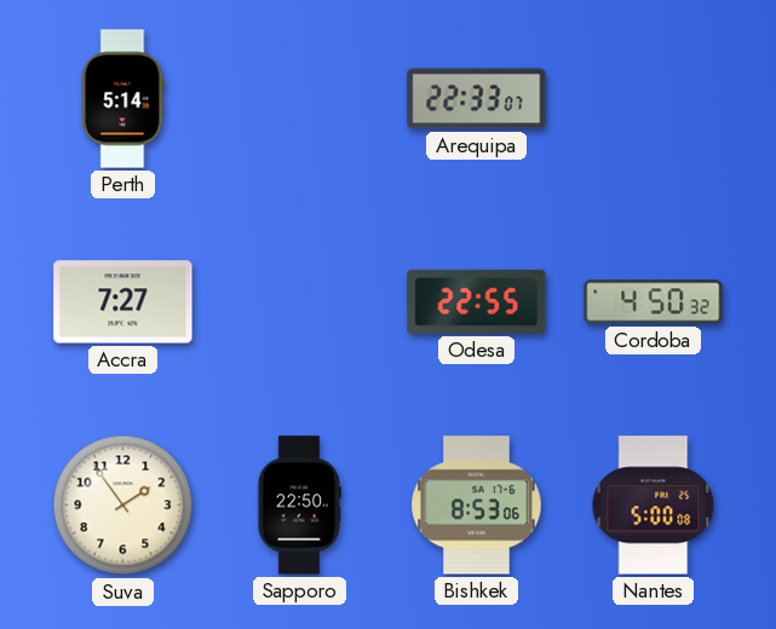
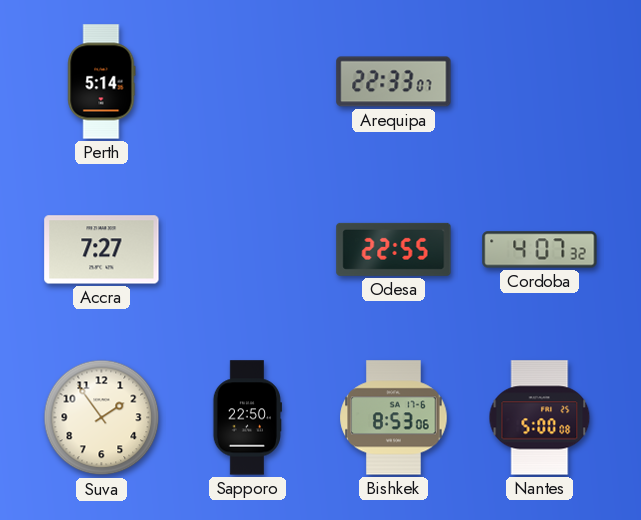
Cordoba: 4:50 -> 4:07
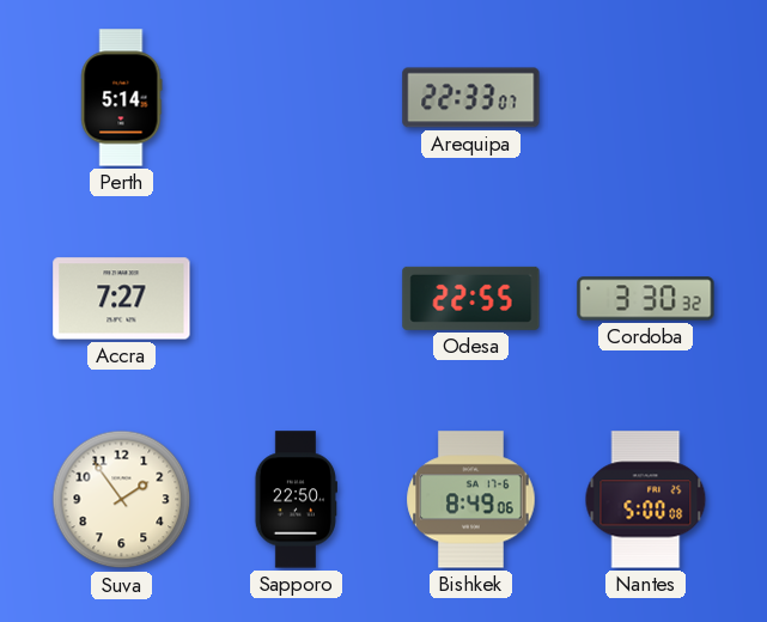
Cordoba: 4:07 -> 3:30
Bishkek: 8:53 -> 8:49
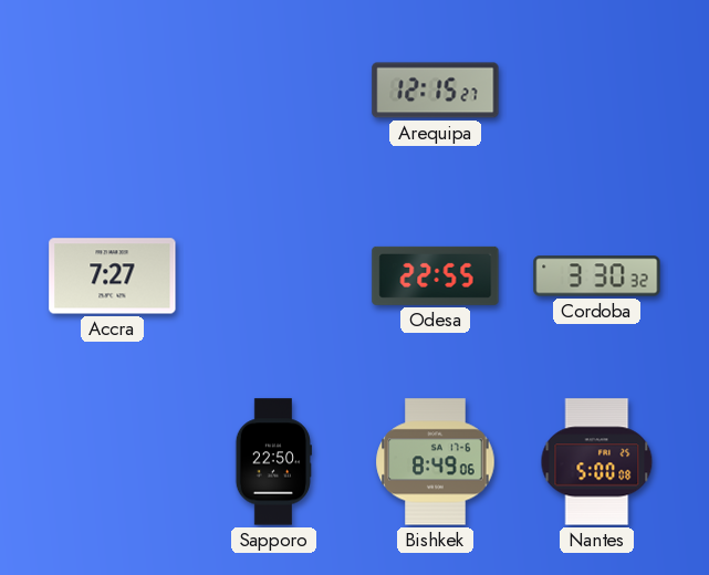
Perth: 5:14 -> none
Arequipa: 22:33 -> 12:15
Suva: 1:54 -> none
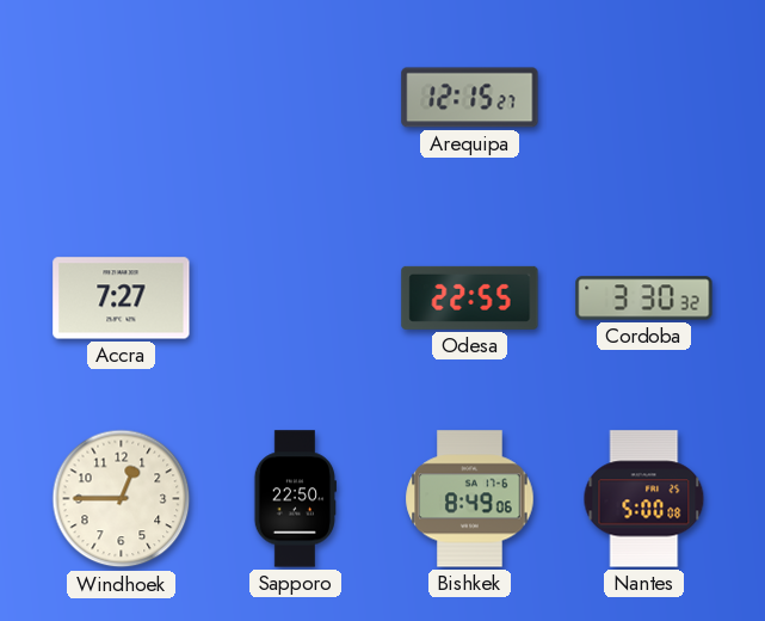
Windhoek: none -> 12:45
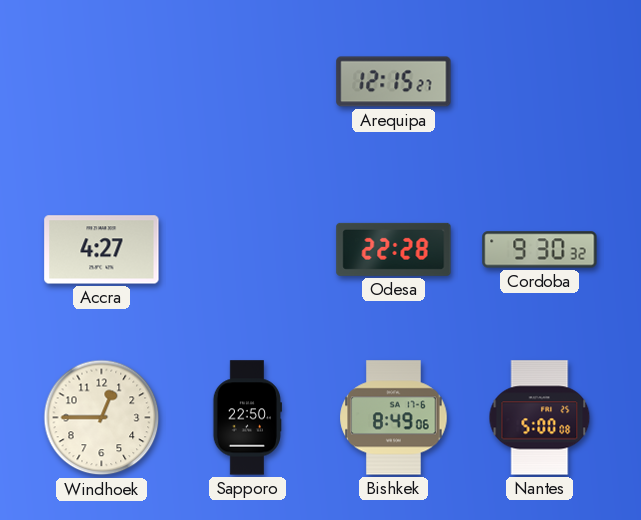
Accra: 7:27 -> 4:27
Odesa: 22:55 -> 22:28
Cordoba: 3:30 -> 9:30
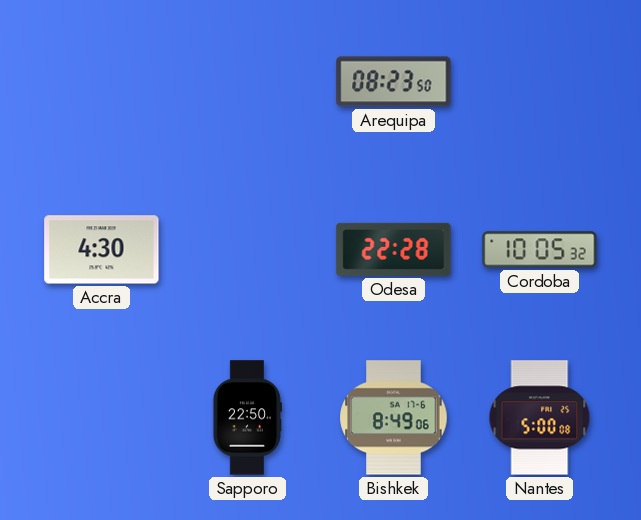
Arequipa: 12:15 -> 08:23
Accra: 4:27 -> 4:30
Cordoba: 9:30 -> 10:05
Windhoek: 12:45 -> none
